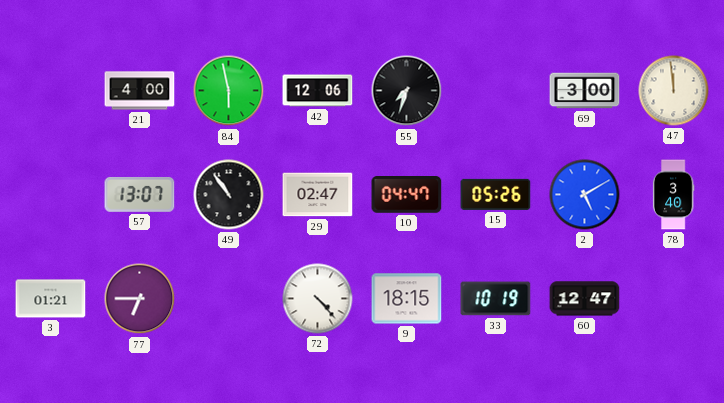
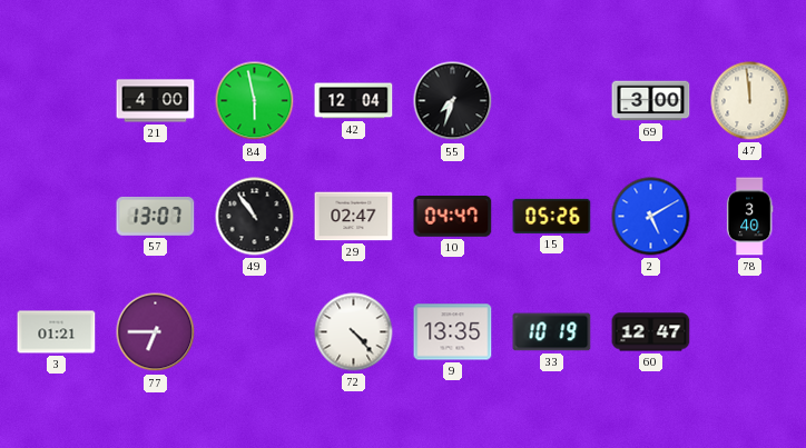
42: 12:06 -> 12:04
9: 18:15 -> 13:35
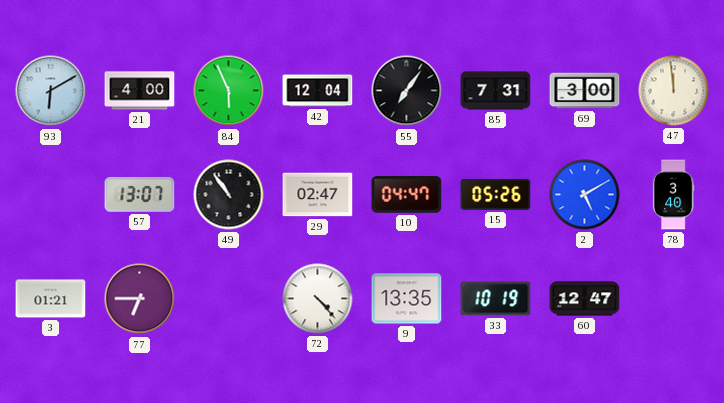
93: none -> 6:10
84: 5:58 -> 5:56
55: 7:33 -> 7:06
85: none -> 7:31
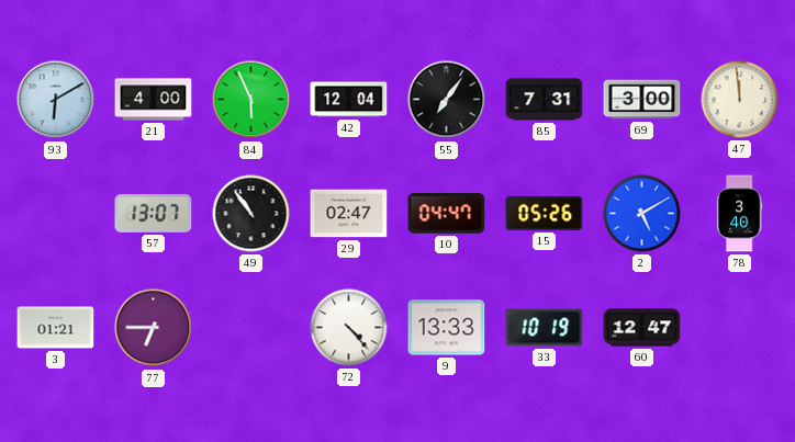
9: 13:35 -> 13:33
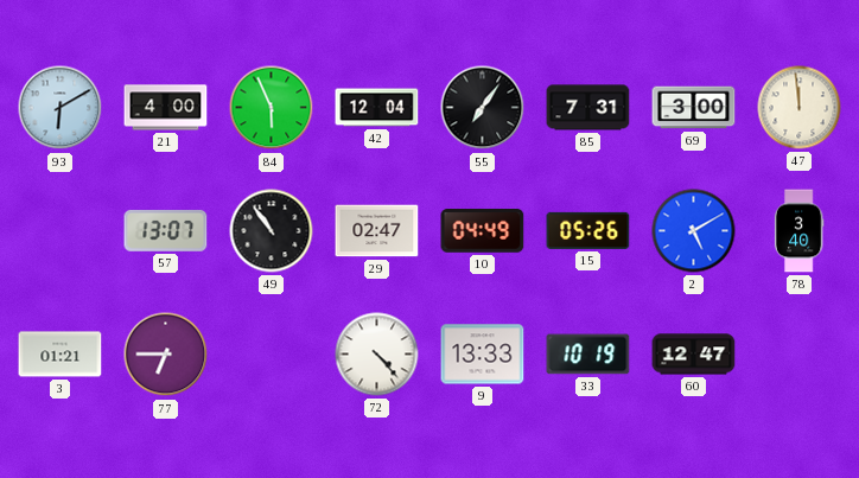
10: 04:47 -> 04:49
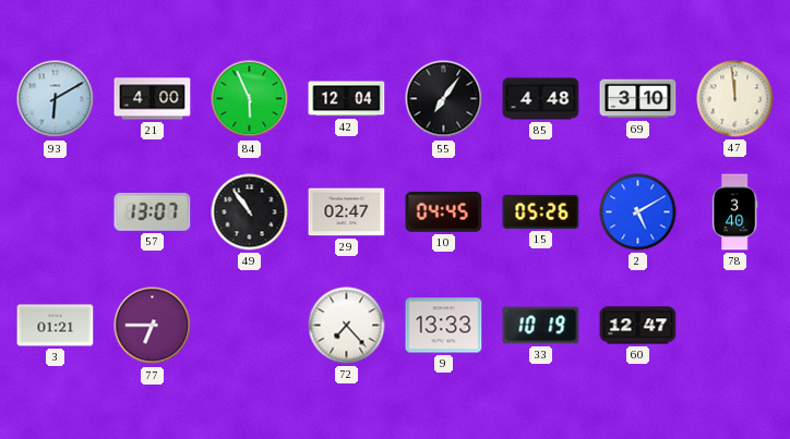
85: 7:31 -> 4:48
69: 3:00 -> 3:10
10: 04:49 -> 04:45
72: 4:23 -> 7:23
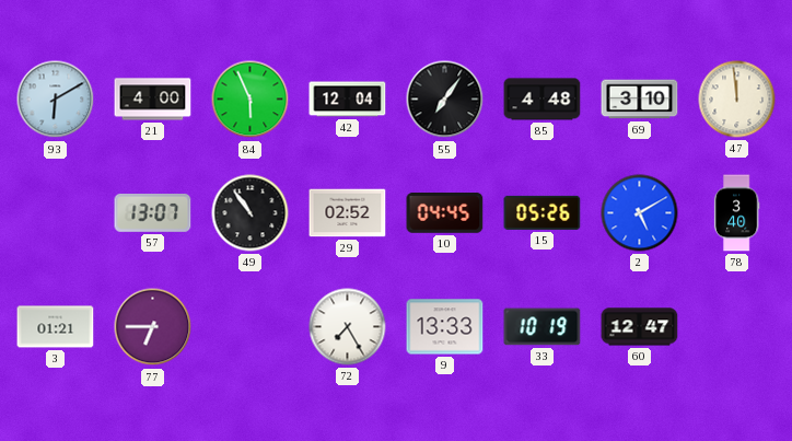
29: 02:47 -> 02:52
72: 7:23 -> 7:25
